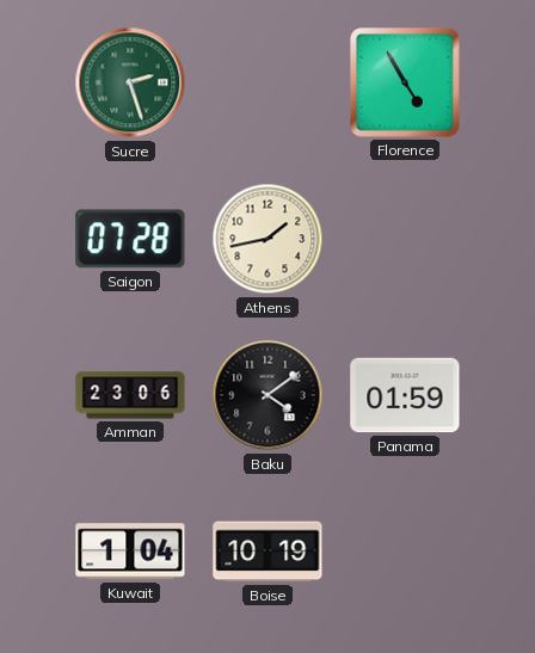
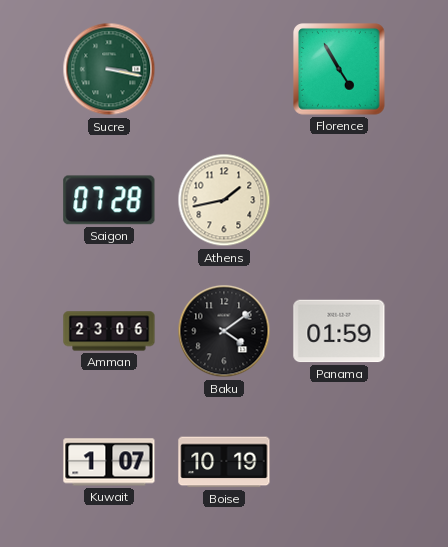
Sucre: 2:27 -> 3:17
Kuwait: 1:04 -> 1:07
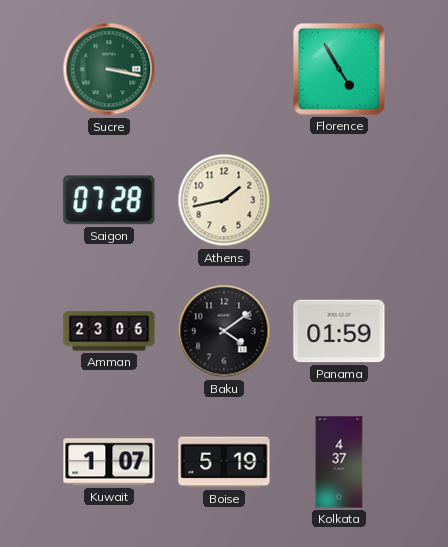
Boise: 10:19 -> 5:19
Kolkata: none -> 4:37
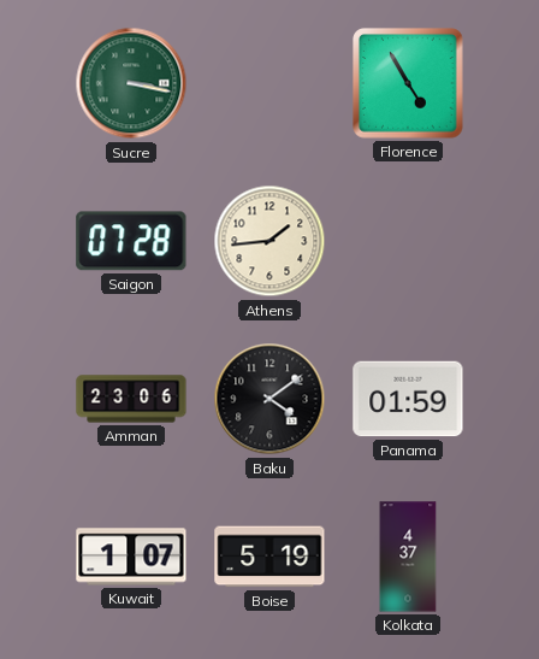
Athens: 1:43 -> 1:44
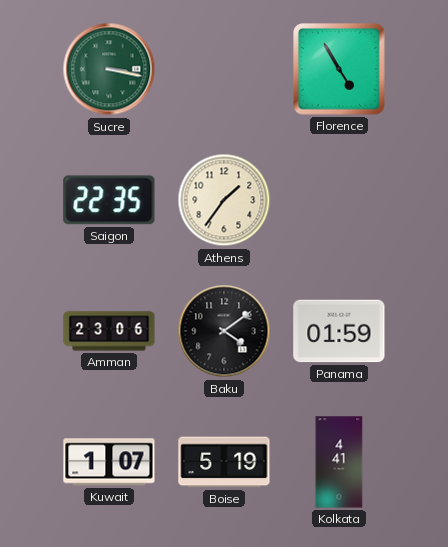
Saigon: 07:28 -> 22:35
Athens: 1:44 -> 1:36
Kolkata: 4:37 -> 4:41
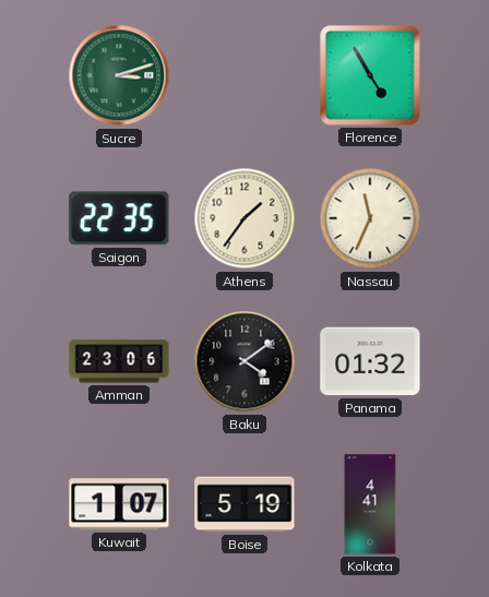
Sucre: 3:17 -> 3:12
Nassau: none -> 11:34
Panama: 01:59 -> 01:32
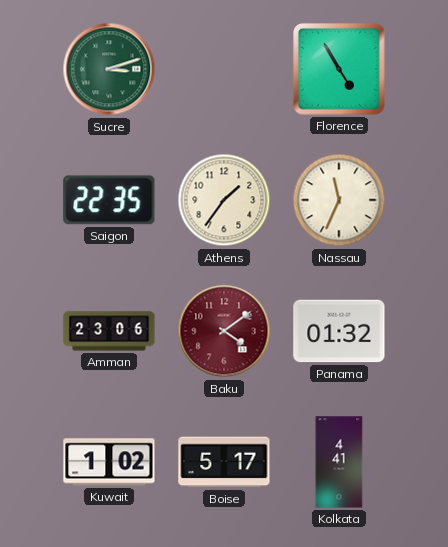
Baku dial: black -> burgundy
Kuwait: 1:07 -> 1:02
Boise: 5:19 -> 5:17
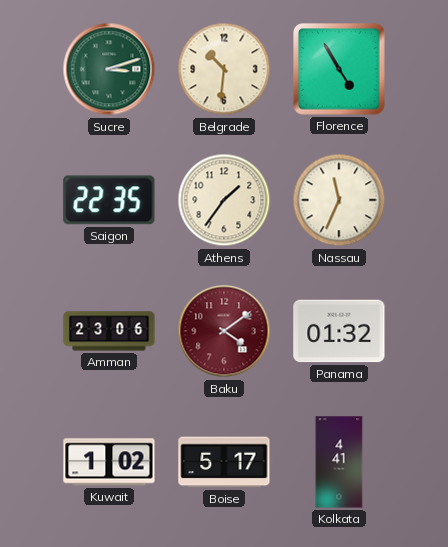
Belgrade: none -> 10:31
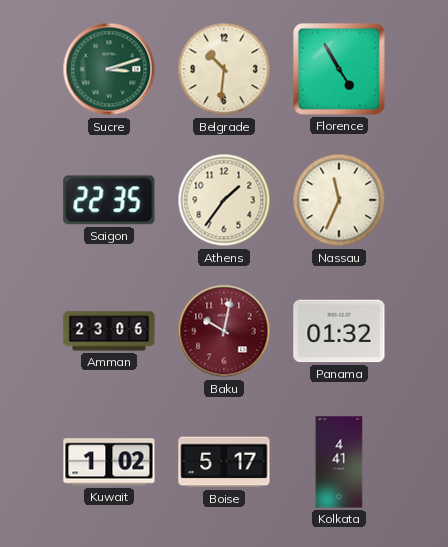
Baku: 4:09 -> 10:02
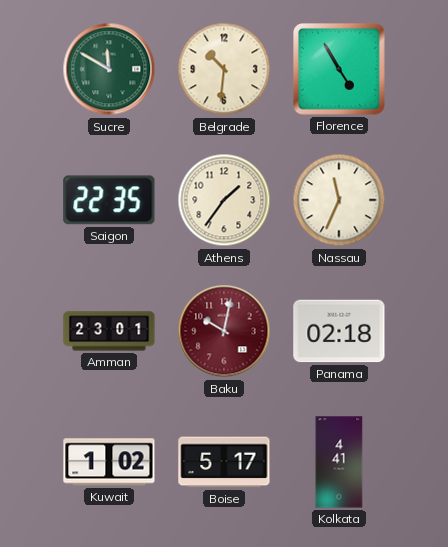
Sucre: 3:12 -> 11:50
Amman: 23:06 -> 23:01
Panama: 01:32 -> 02:18
